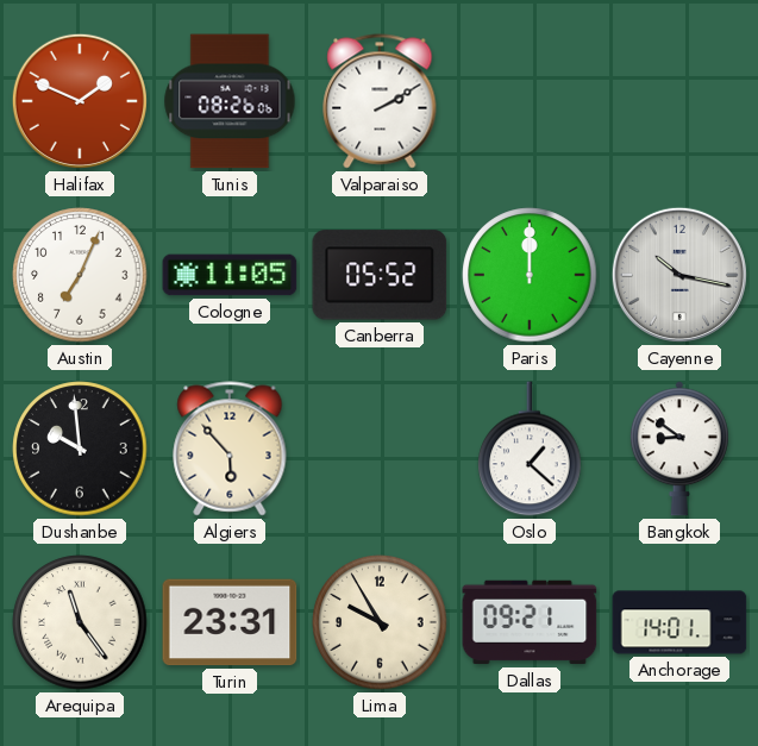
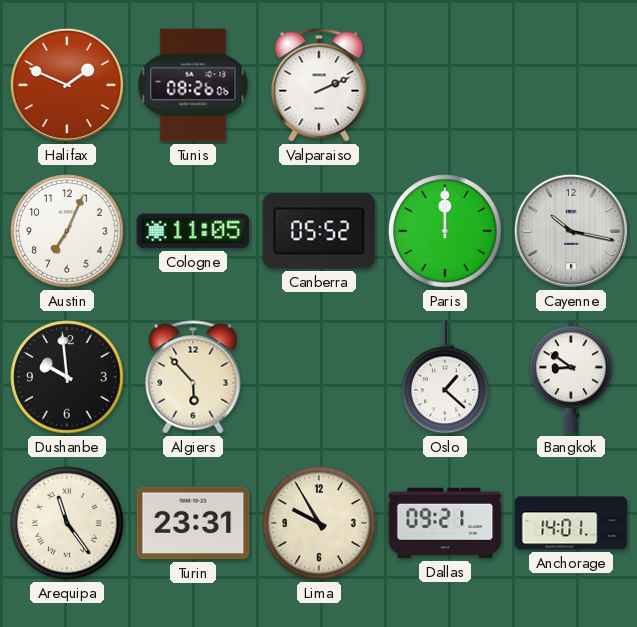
Valparaiso: 2:10 -> 2:11
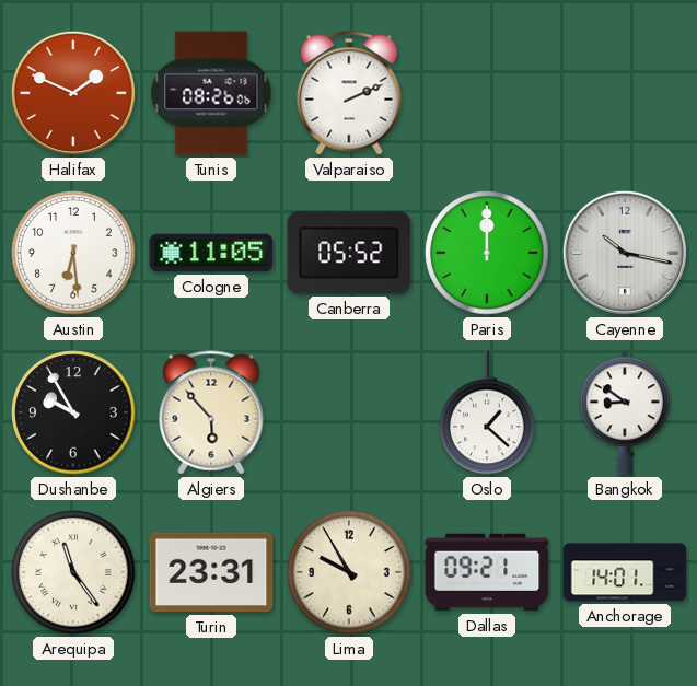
Austin: 7:04 -> 6:29
Dushanbe: 9:59 -> 9:55
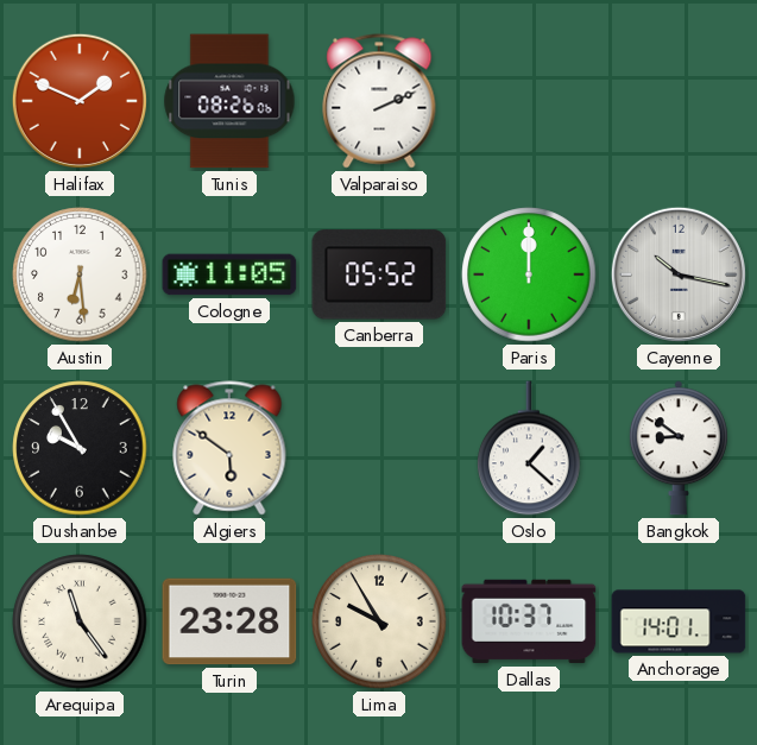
Algiers: 5:53 -> 5:51
Turin: 23:31 -> 23:28
Dallas: 09:21 -> 10:37
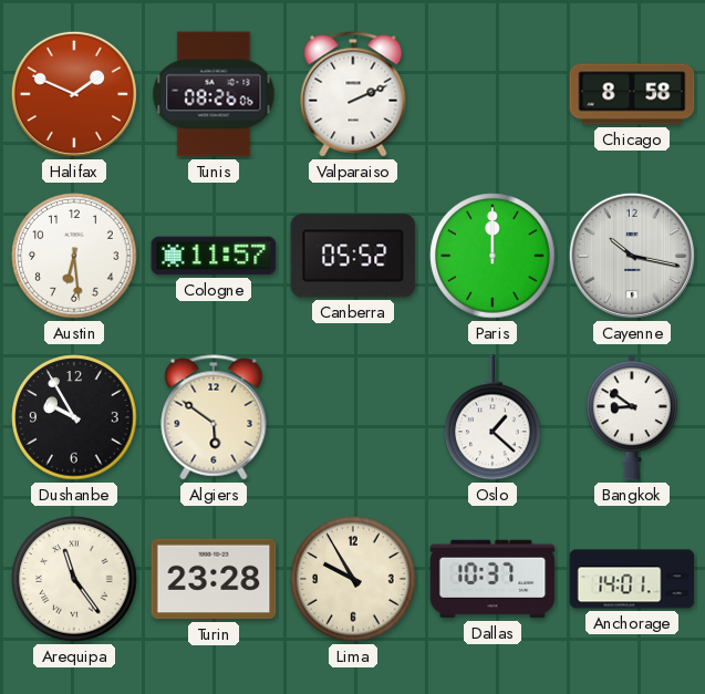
Chicago: none -> 8:58
Cologne: 11:05 -> 11:57
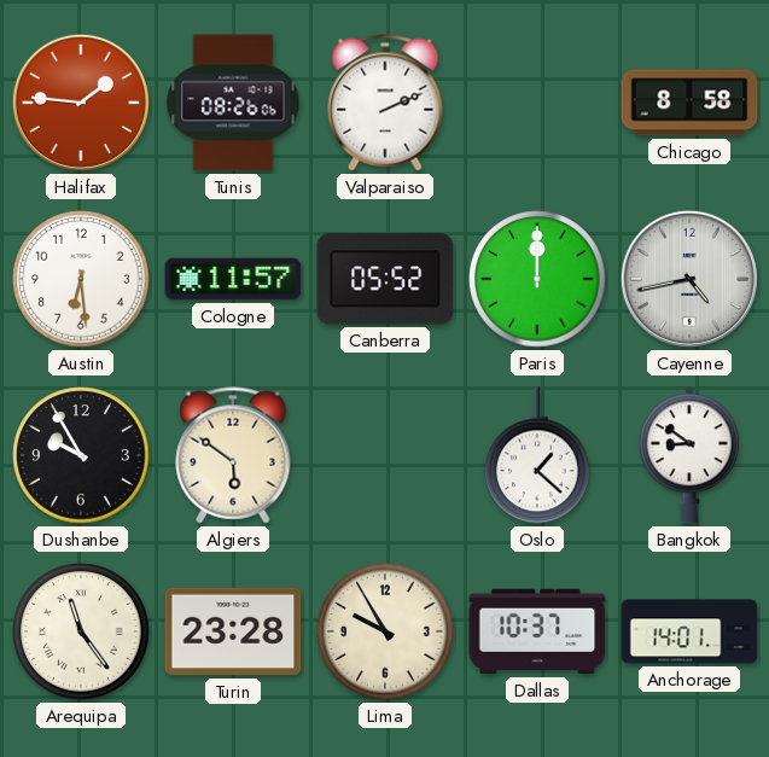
Halifax: 1:49 -> 1:46
Cayenne: 10:17 -> 4:43
